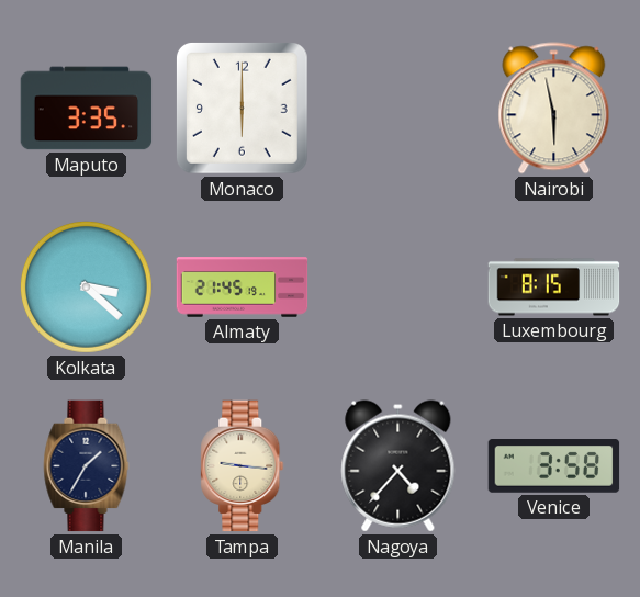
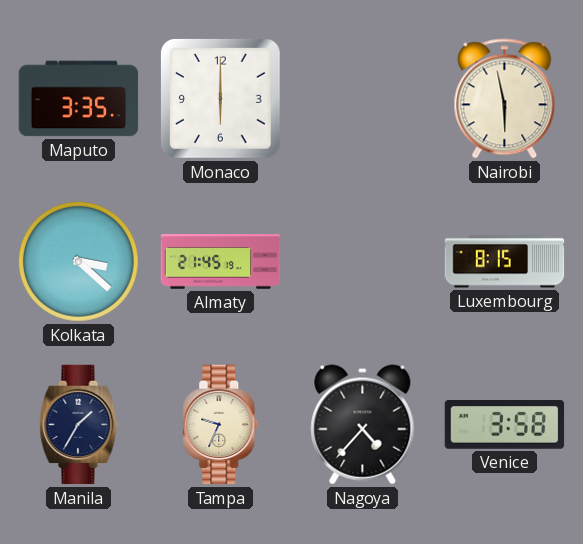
Tampa: 9:16 -> 9:34
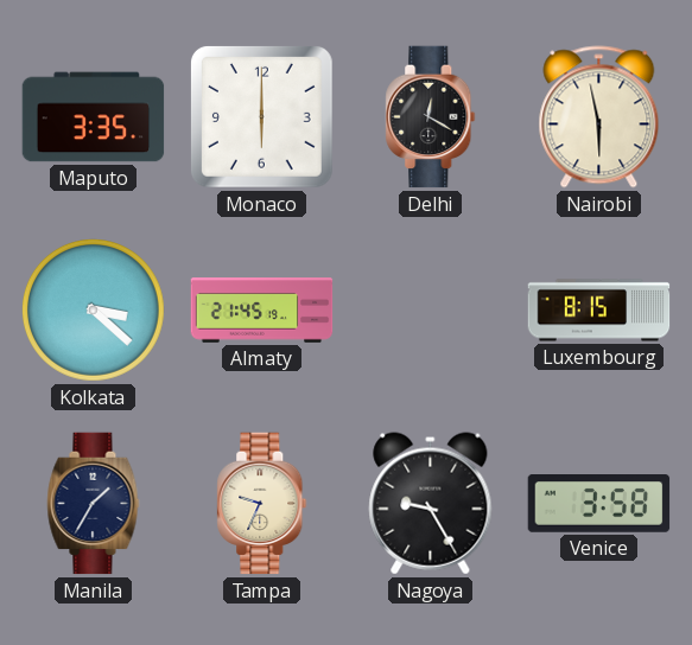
Delhi: none -> 12:20
Nagoya: 4:37 -> 9:25
